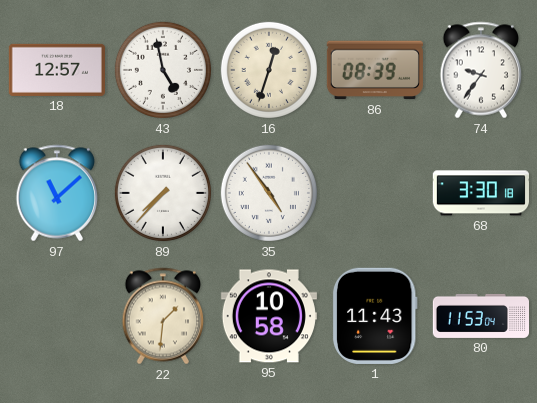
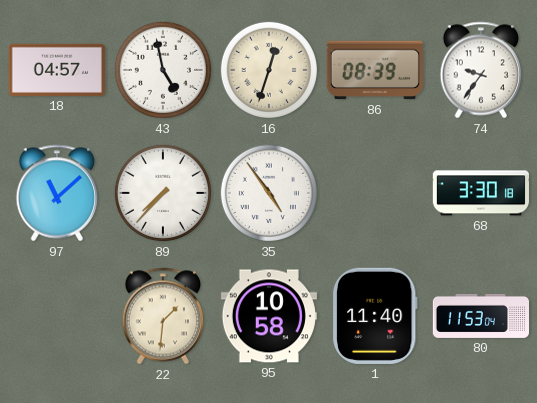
18: 12:57 -> 04:57
1: 11:43 -> 11:40
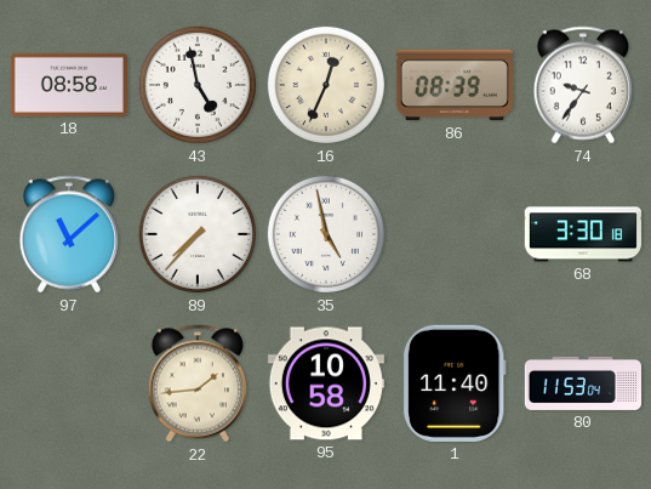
18: 04:57 -> 08:58
16: 12:33 -> 12:34
35: 4:54 -> 4:58
22: 1:31 -> 1:44
